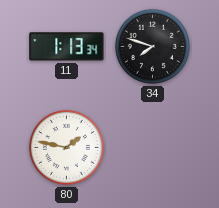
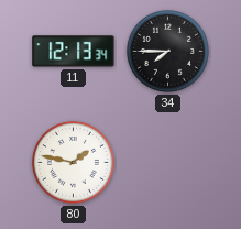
11: 1:13 -> 12:13
34: 7:48 -> 7:45
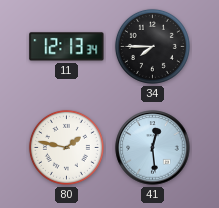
41: none -> 12:29
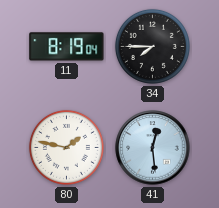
11: 12:13 -> 8:19
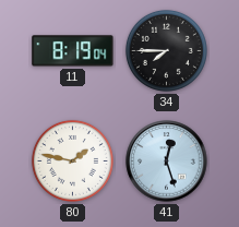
41: 12:29 -> 12:27
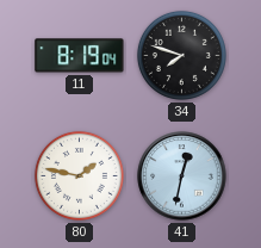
34: 7:45 -> 7:48
41: 12:27 -> 12:32
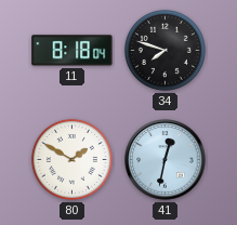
11: 8:19 -> 8:18
80: 1:47 -> 1:50
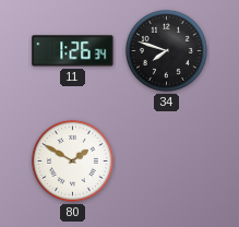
11: 8:18 -> 1:26
41: 12:32 -> none
